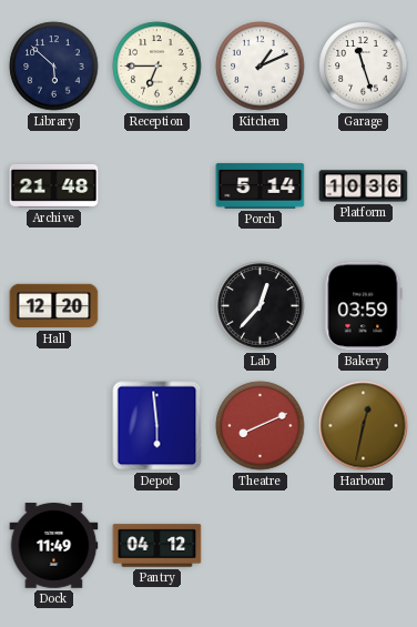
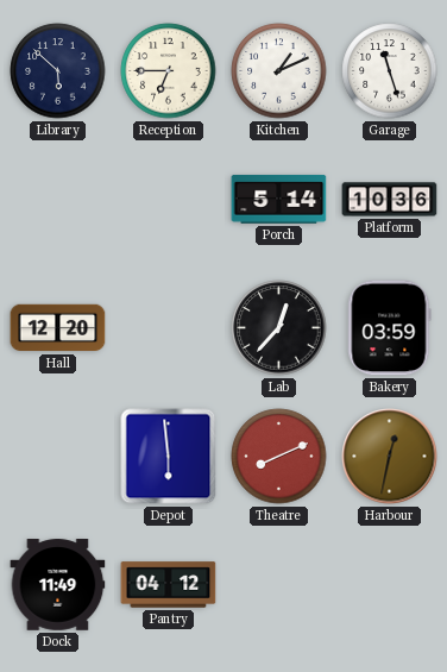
Archive: 21:48 -> none
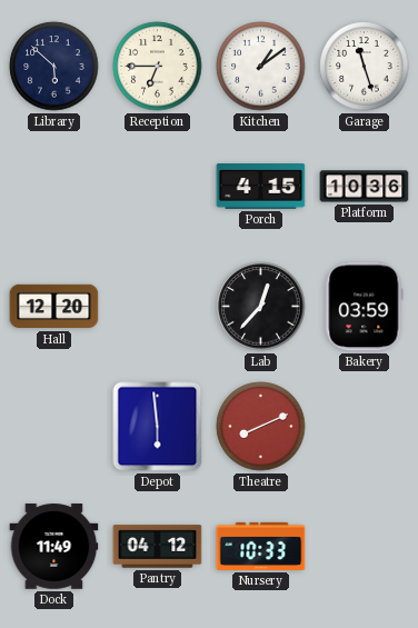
Kitchen: 1:11 -> 1:09
Porch: 5:14 -> 4:15
Harbour: 12:32 -> none
Nursery: none -> 10:33
